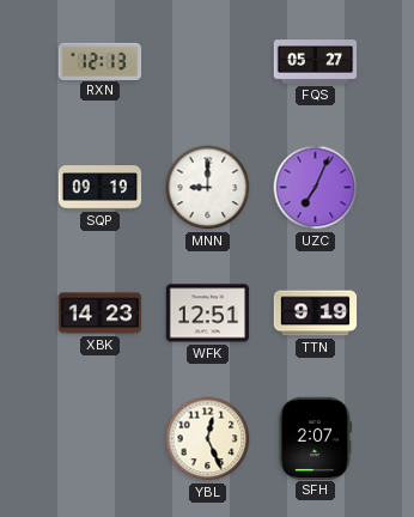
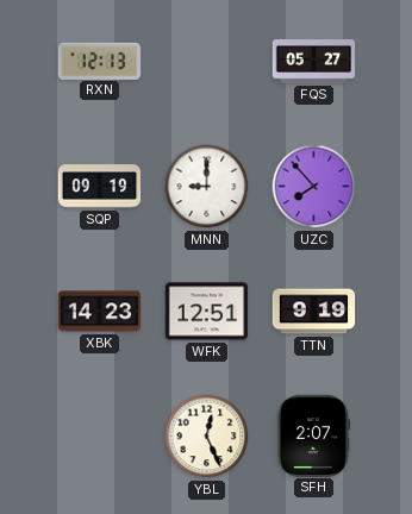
UZC: 7:04 -> 7:53
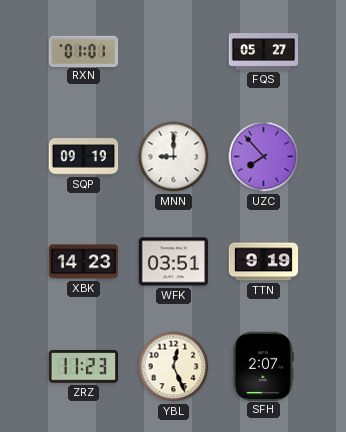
RXN: 12:13 -> 01:01
WFK: 12:51 -> 03:51
ZRZ: none -> 11:23
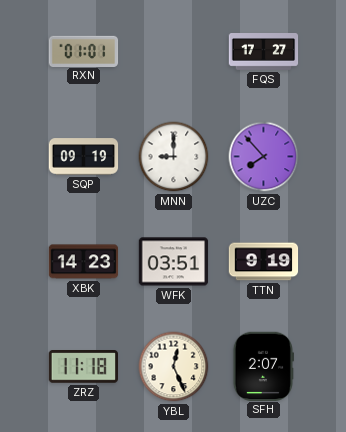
FQS: 05:27 -> 17:27
ZRZ: 11:23 -> 11:18
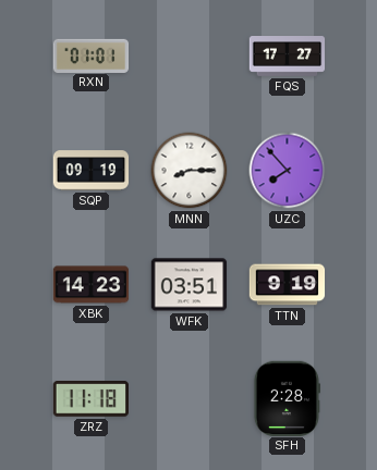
MNN: 9:00 -> 8:15
YBL: 12:26 -> none
SFH: 2:07 -> 2:28
